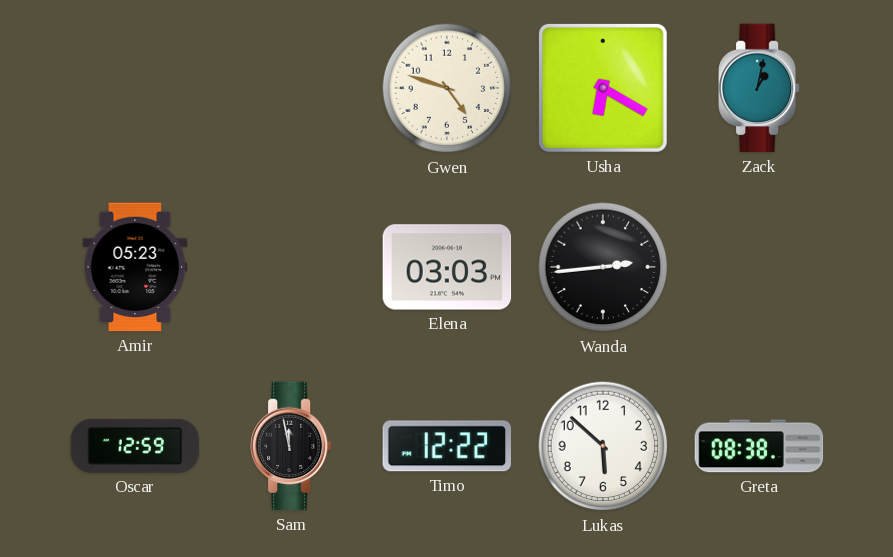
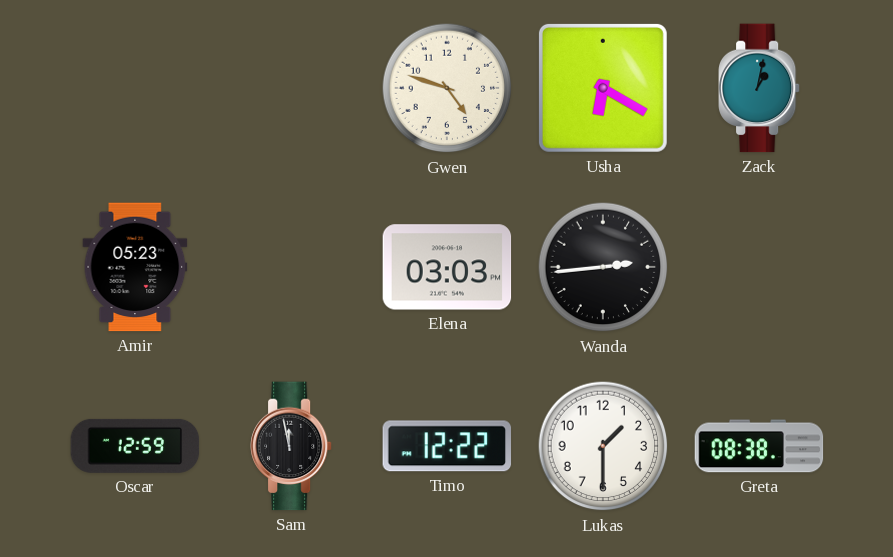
Lukas: 5:52 -> 1:30
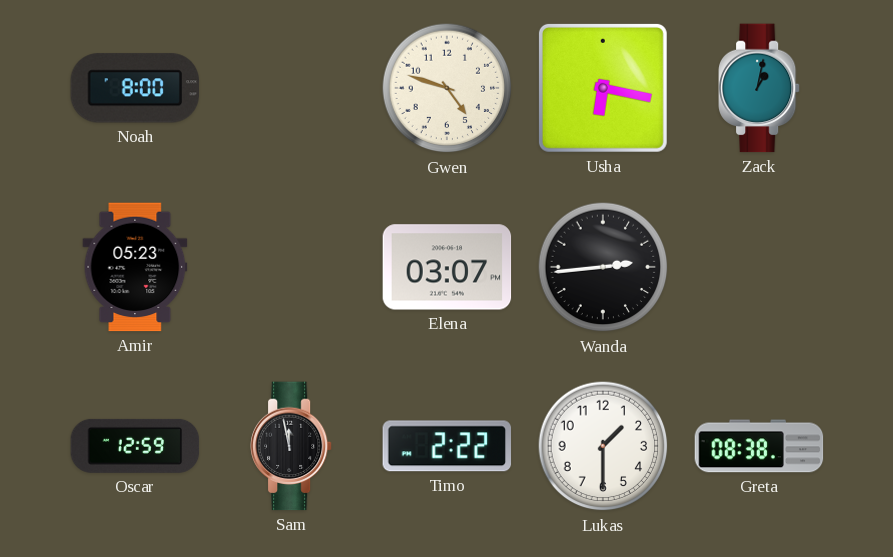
Noah: none -> 8:00
Usha: 6:20 -> 6:17
Elena: 03:03 -> 03:07
Timo: 12:22 -> 2:22
